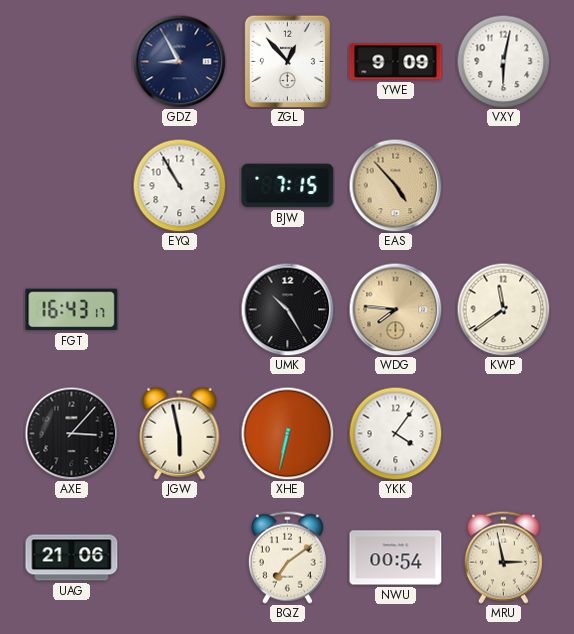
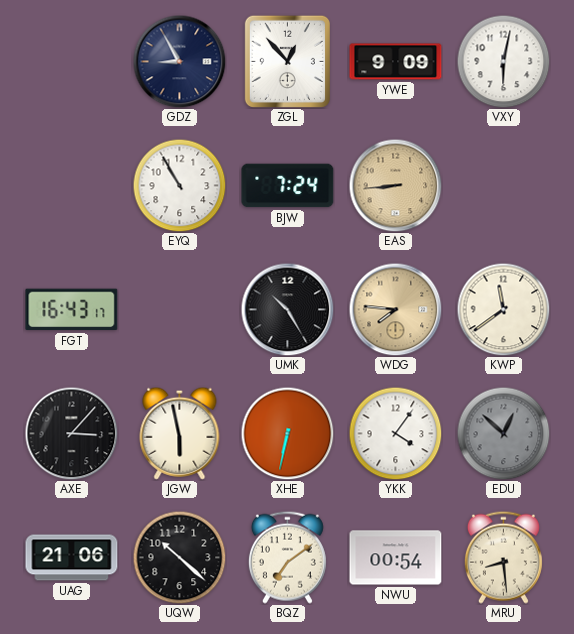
BJW: 7:15 -> 7:24
EAS: 4:53 -> 8:44
EDU: none -> 12:52
UQW: none -> 10:22
MRU: 2:58 -> 8:29
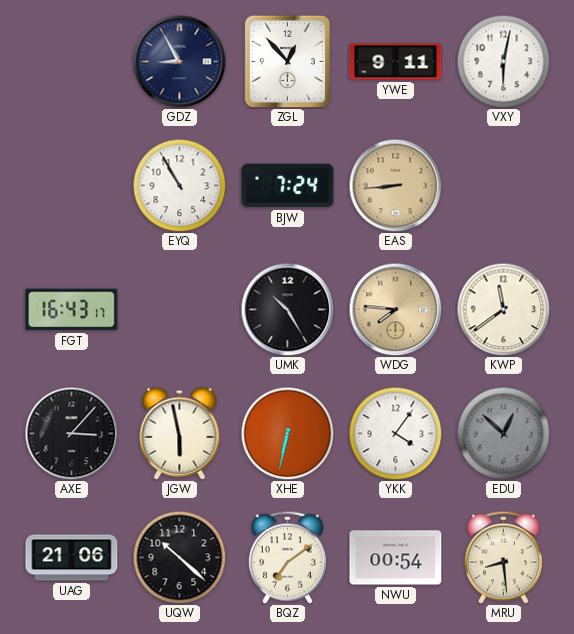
YWE: 9:09 -> 9:11
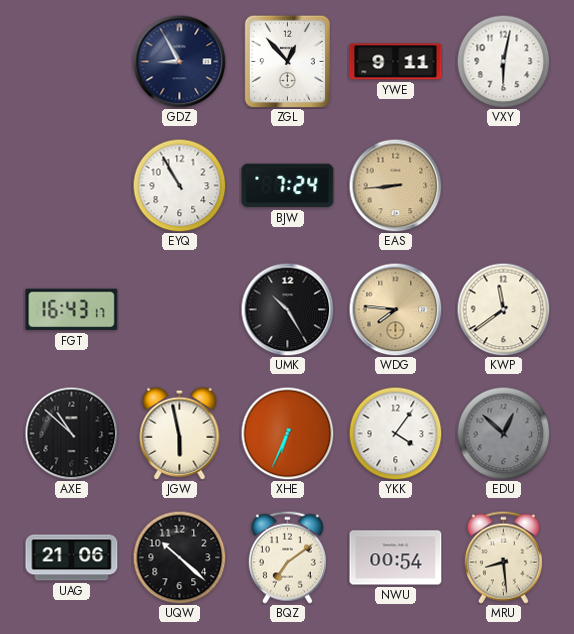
AXE: 3:07 -> 10:52
XHE: 6:32 -> 6:34
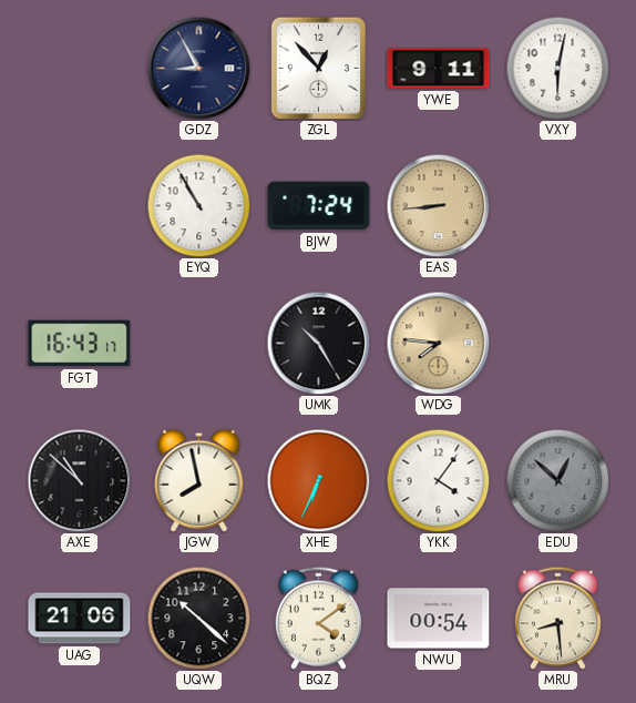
KWP: 11:39 -> none
JGW: 5:58 -> 7:58
BQZ: 7:09 -> 4:09
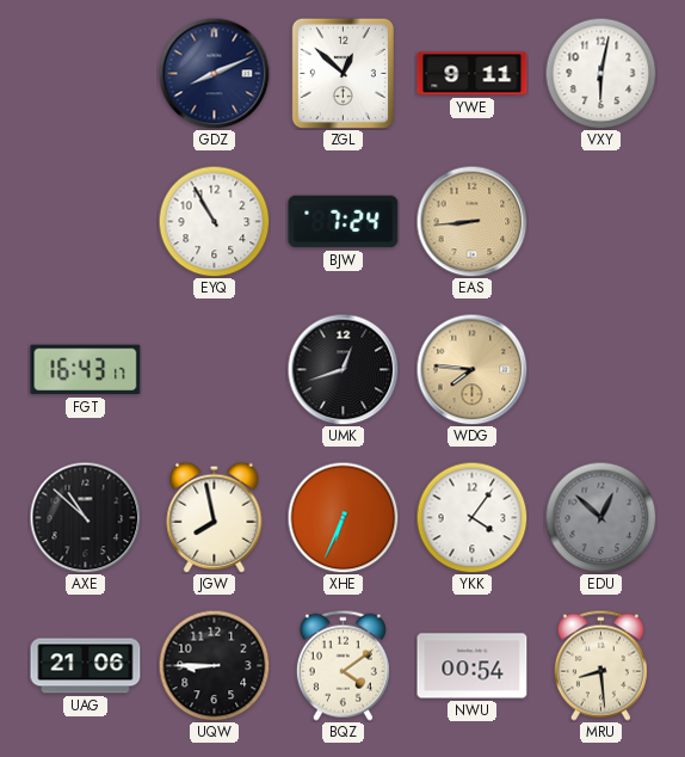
GDZ: 8:55 -> 8:11
ZGL: 12:53 -> 12:52
UMK: 10:25 -> 12:42
UQW: 10:22 -> 8:45
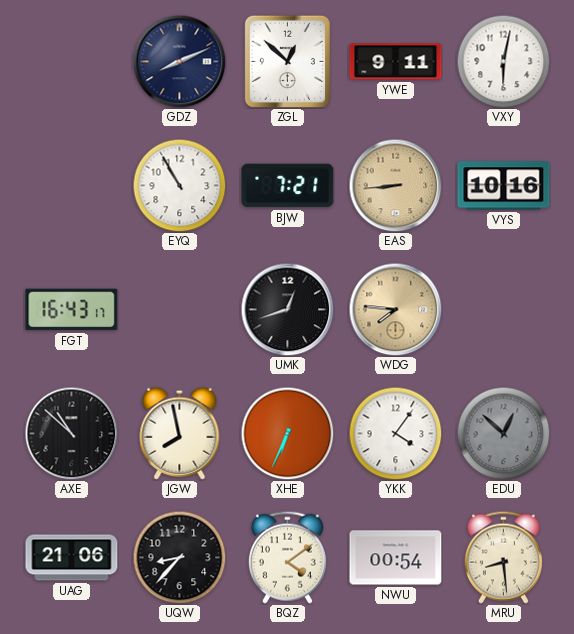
BJW: 7:24 -> 7:21
VYS: none -> 10:16
UQW: 8:45 -> 8:37
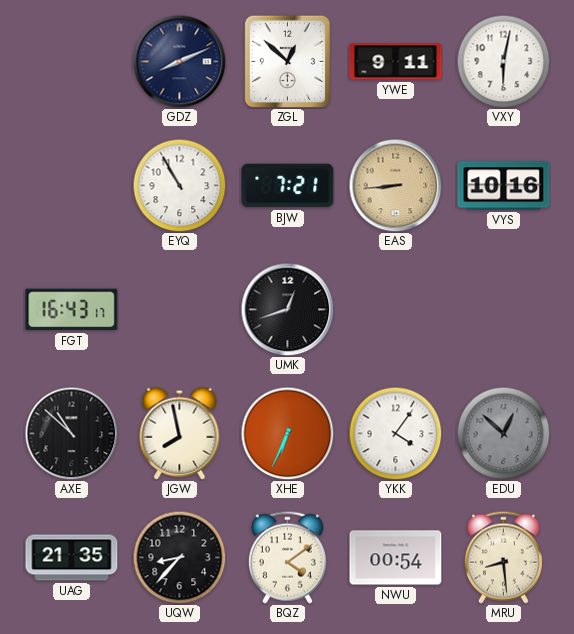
WDG: 7:46 -> none
UAG: 21:06 -> 21:35
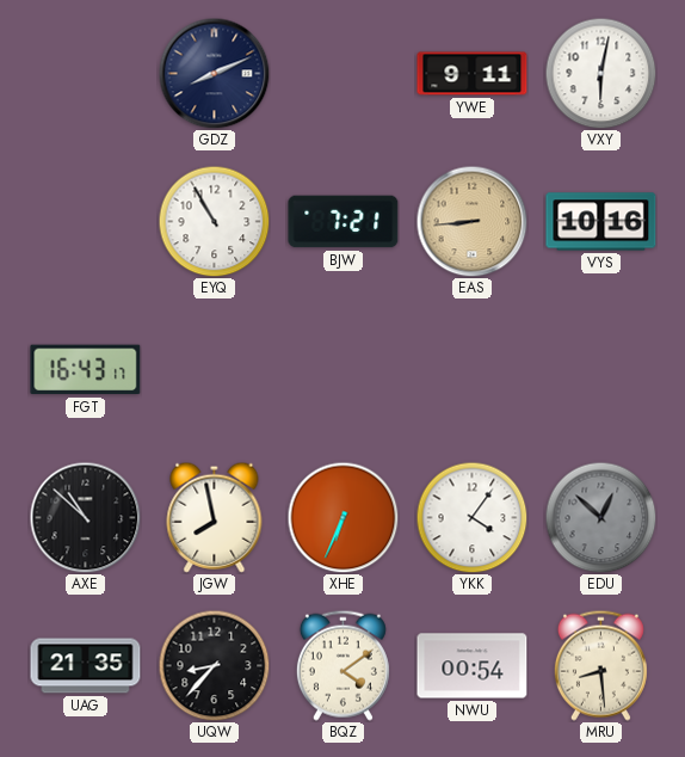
ZGL: 12:52 -> none
UMK: 12:42 -> none
